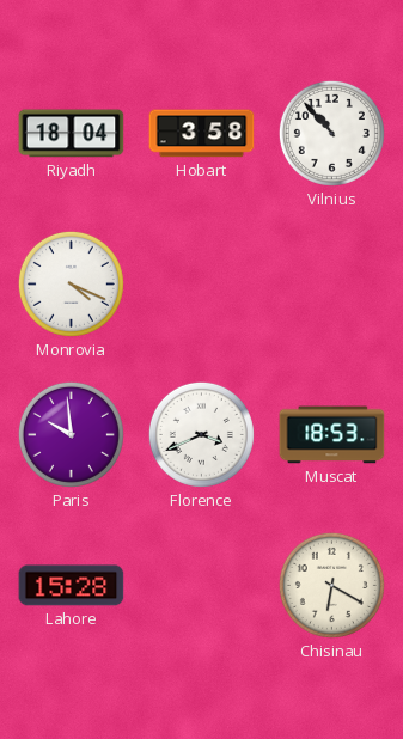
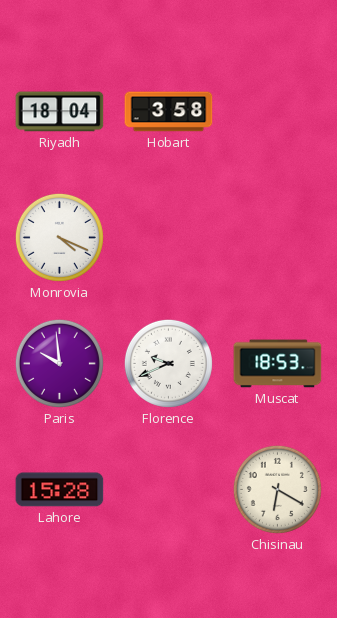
Vilnius: 10:53 -> none
Florence: 3:41 -> 9:41
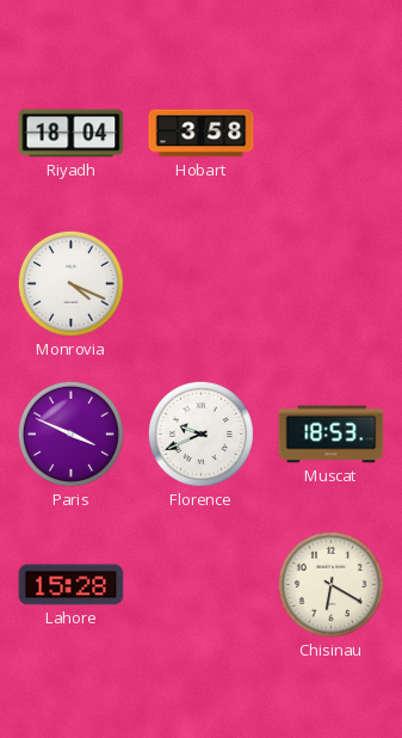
Paris: 9:59 -> 3:49
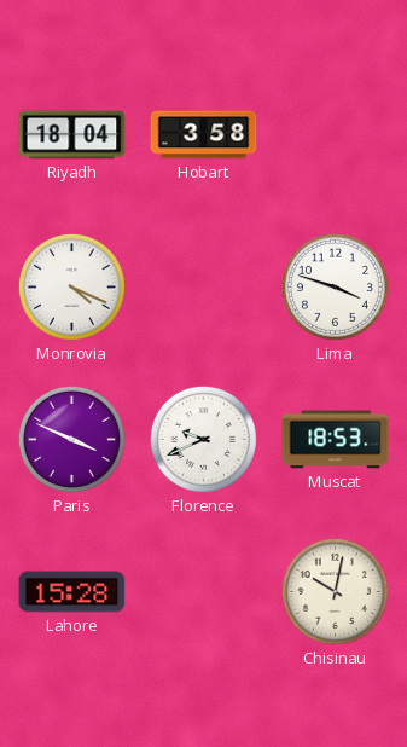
Lima: none -> 3:48
Chisinau: 6:20 -> 10:02
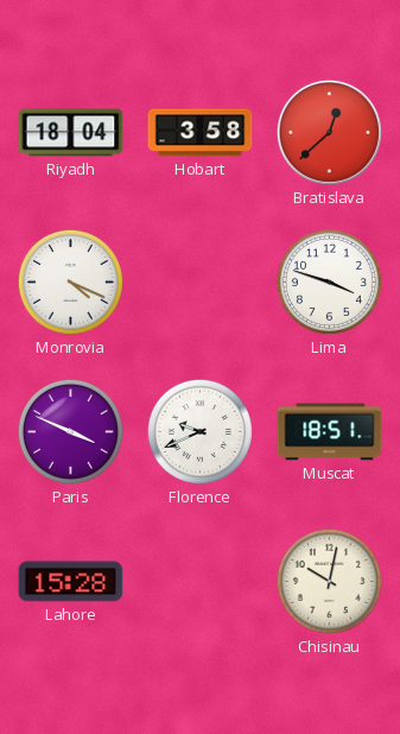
Bratislava: none -> 12:38
Muscat: 18:53 -> 18:51
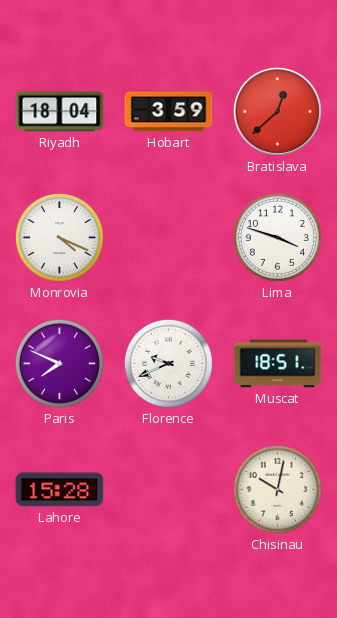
Hobart: 3:58 -> 3:59
Paris: 3:49 -> 7:49
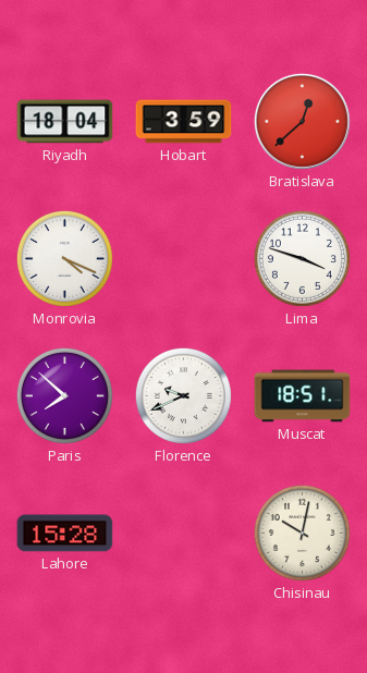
Paris: 7:49 -> 7:52
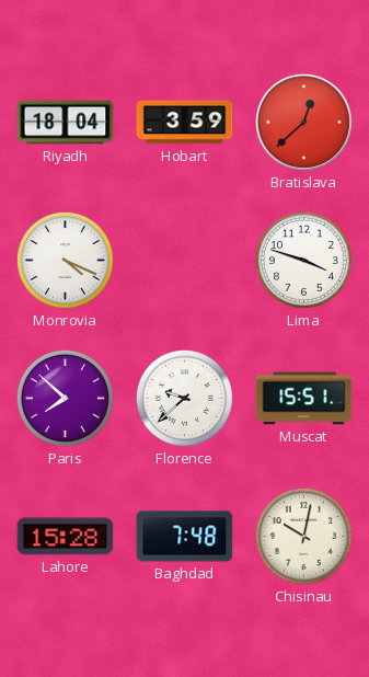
Florence: 9:41 -> 9:38
Muscat: 18:51 -> 15:51
Baghdad: none -> 7:48
